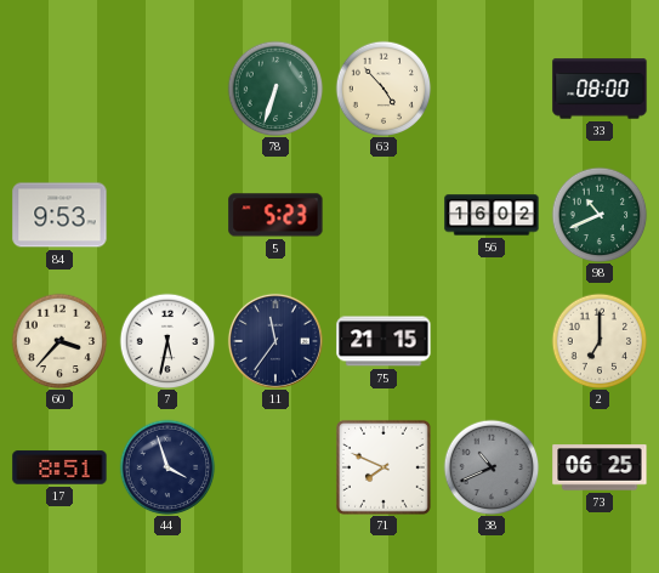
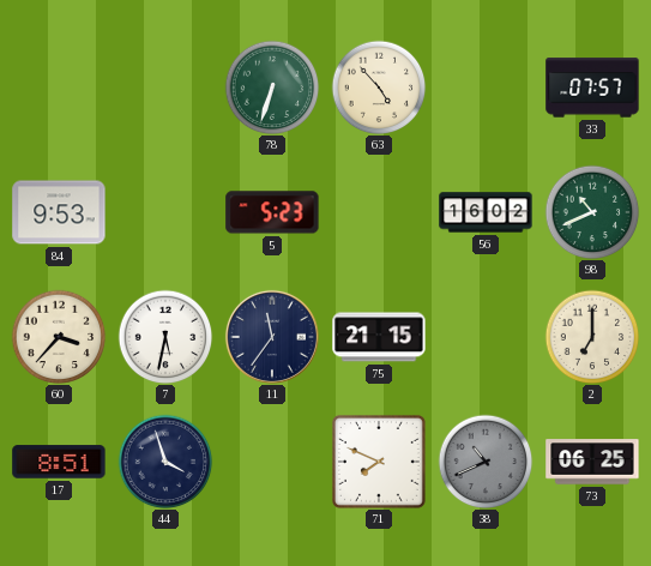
33: 08:00 -> 07:57
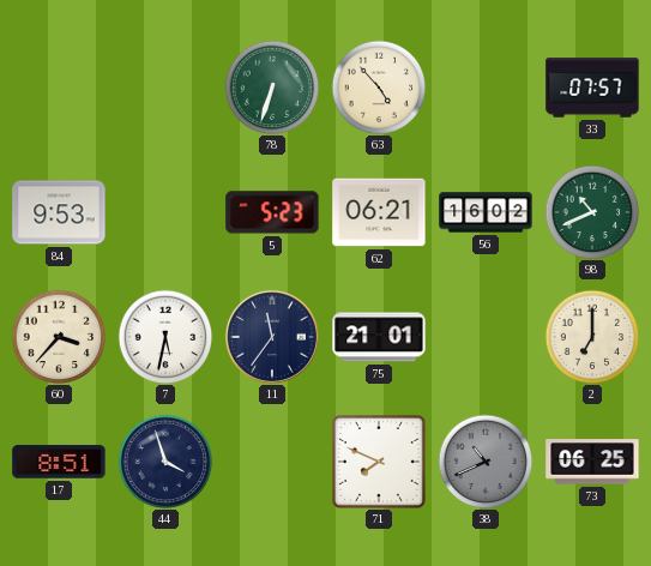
62: none -> 06:21
75: 21:15 -> 21:01
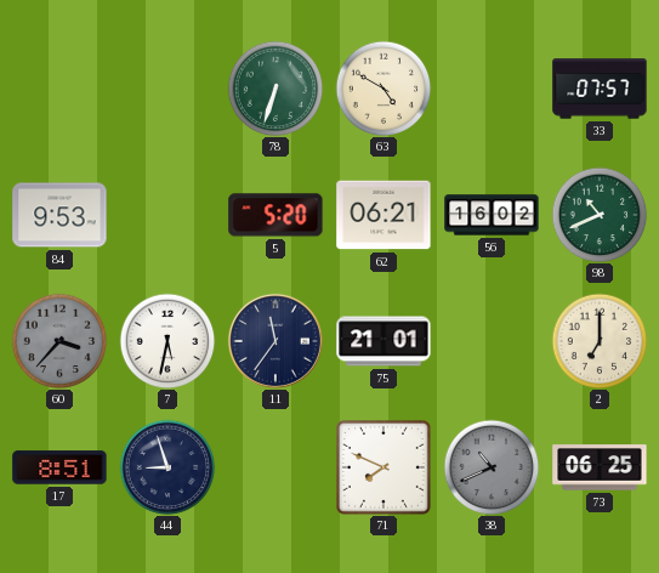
63: 4:53 -> 4:50
5: 5:23 -> 5:20
60 dial: cream -> grey
44: 3:57 -> 8:57
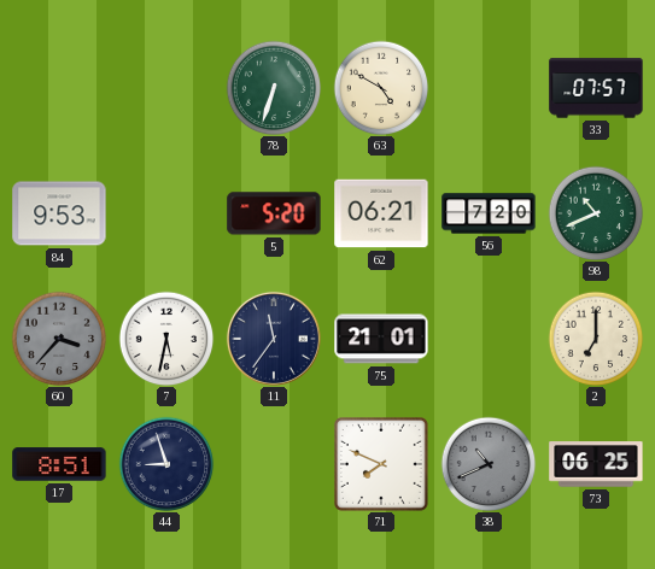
56: 16:02 -> 7:20
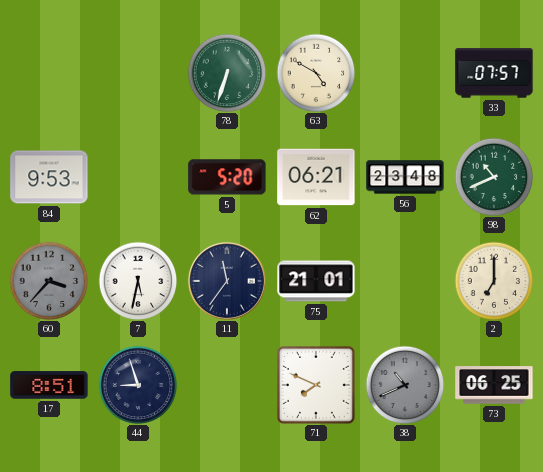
56: 7:20 -> 23:48
